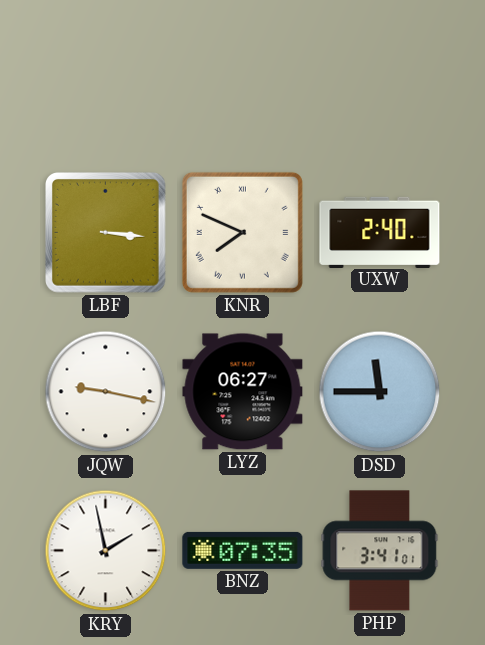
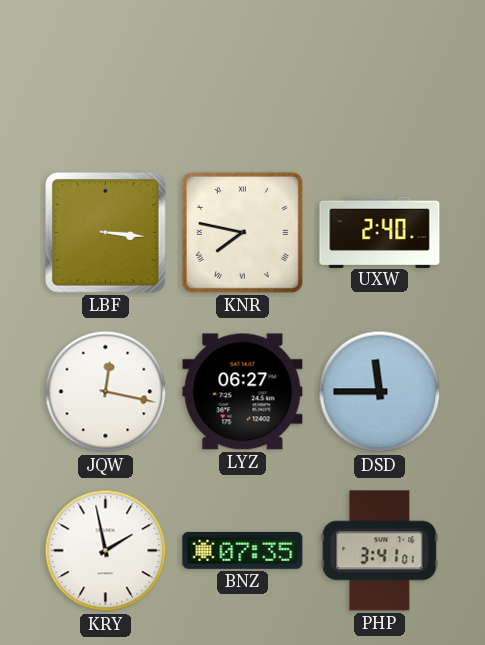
KNR: 7:49 -> 7:47
JQW: 9:17 -> 12:17
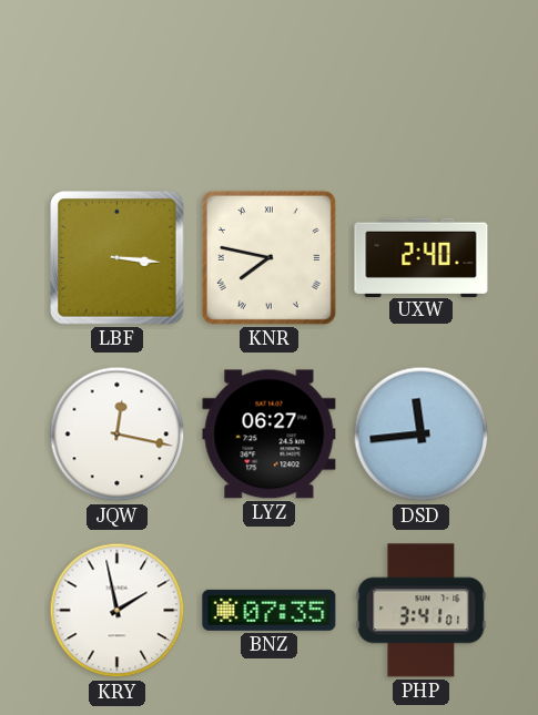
DSD: 11:45 -> 11:44
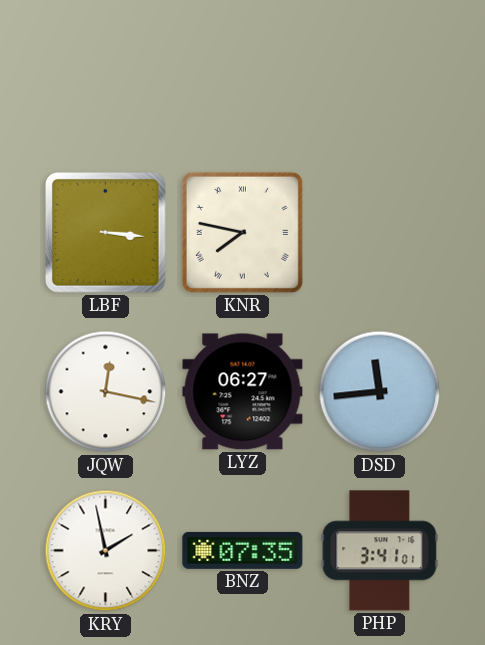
UXW: 2:40 -> none
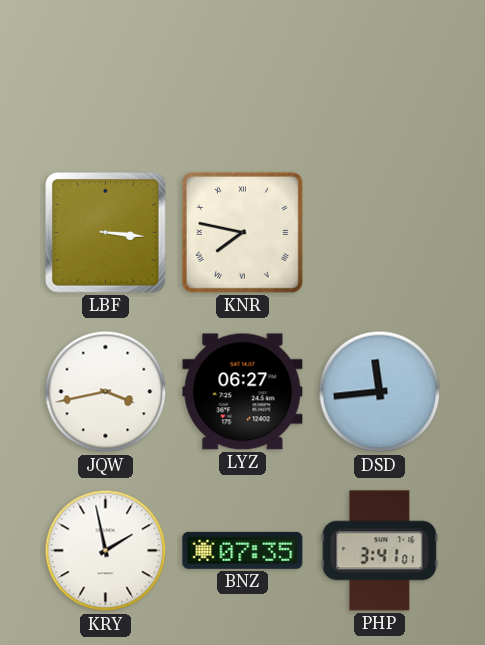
JQW: 12:17 -> 3:43
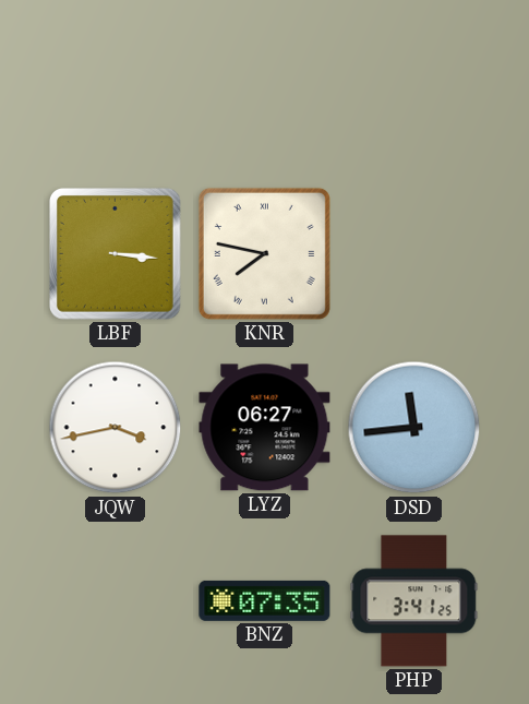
KRY: 1:58 -> none
PHP: 3:41:01 -> 3:41:25
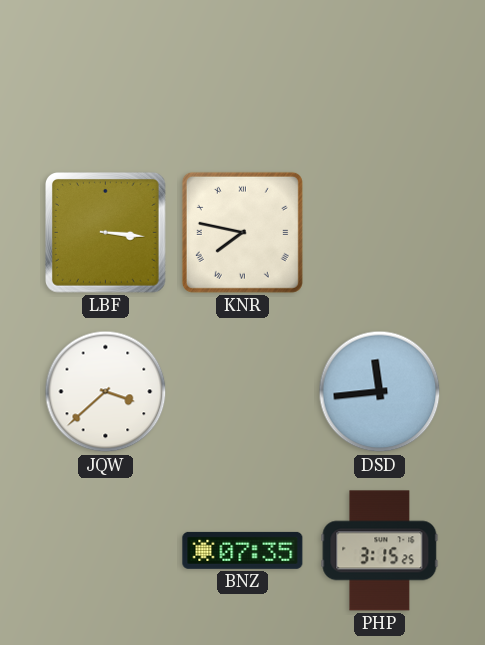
JQW: 3:43 -> 3:38
LYZ: 06:27 -> none
PHP: 3:41 -> 3:15
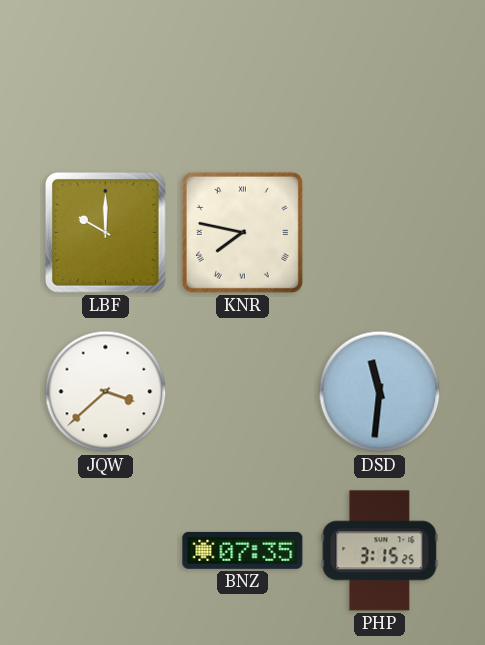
LBF: 3:16 -> 10:00
DSD: 11:44 -> 11:31
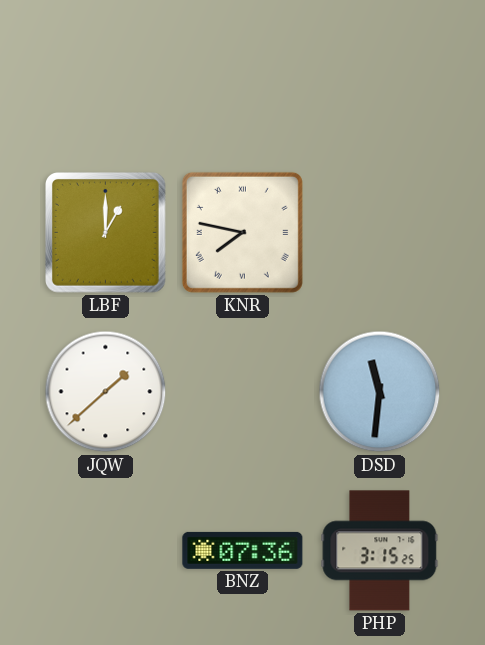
LBF: 10:00 -> 1:00
JQW: 3:38 -> 1:38
BNZ: 07:35 -> 07:36
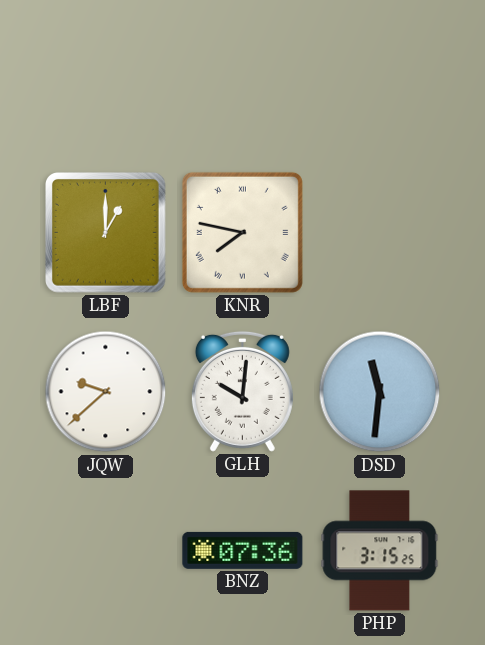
JQW: 1:38 -> 9:38
GLH: none -> 10:01
